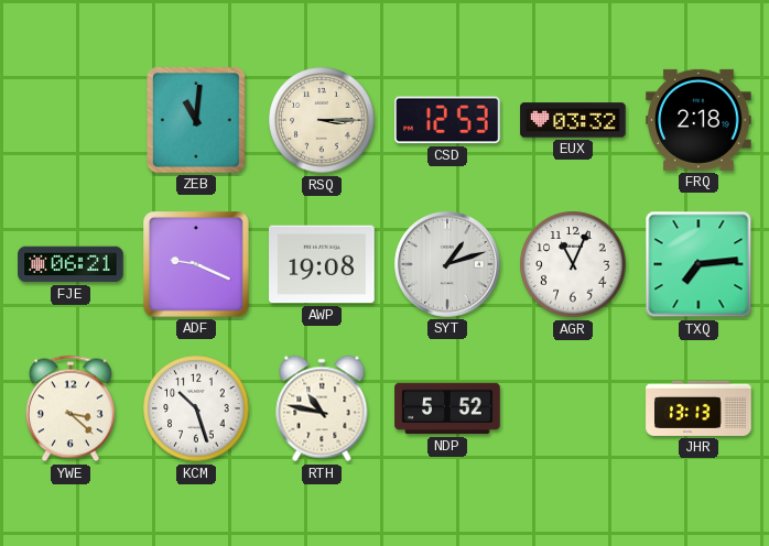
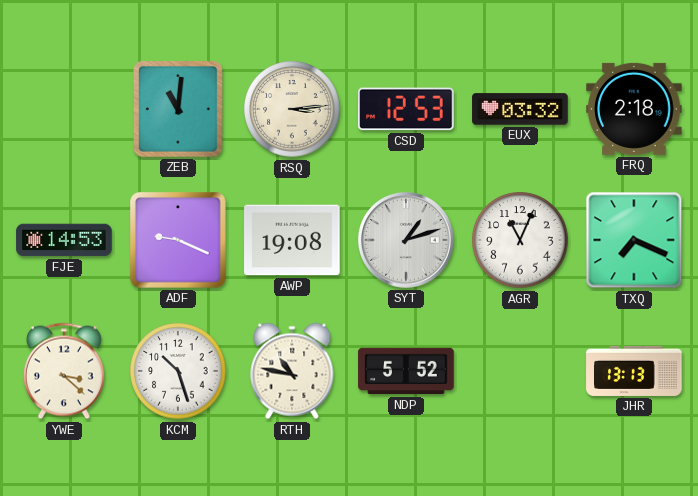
RSQ: 3:15 -> 3:14
FJE: 06:21 -> 14:53
TXQ: 7:14 -> 7:19
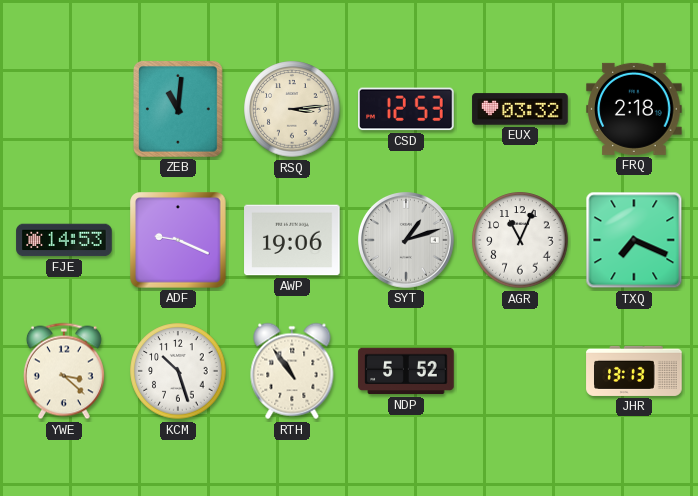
AWP: 19:08 -> 19:06
RTH: 10:47 -> 10:54
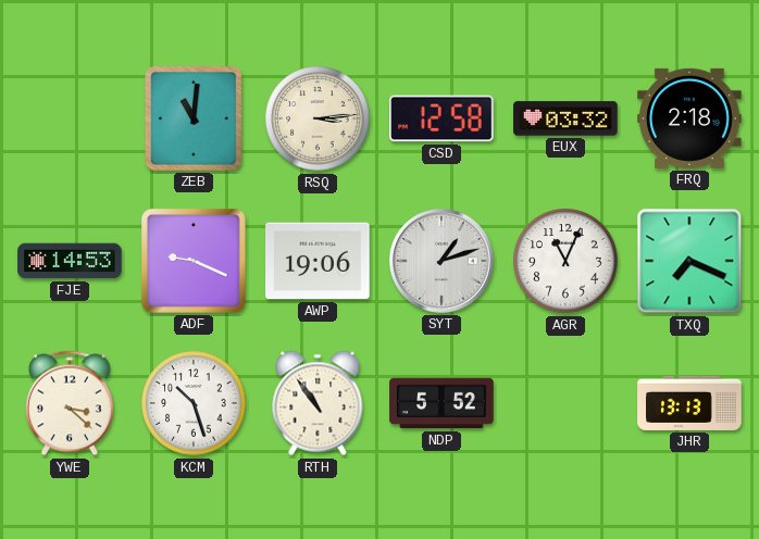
CSD: 12:53 -> 12:58
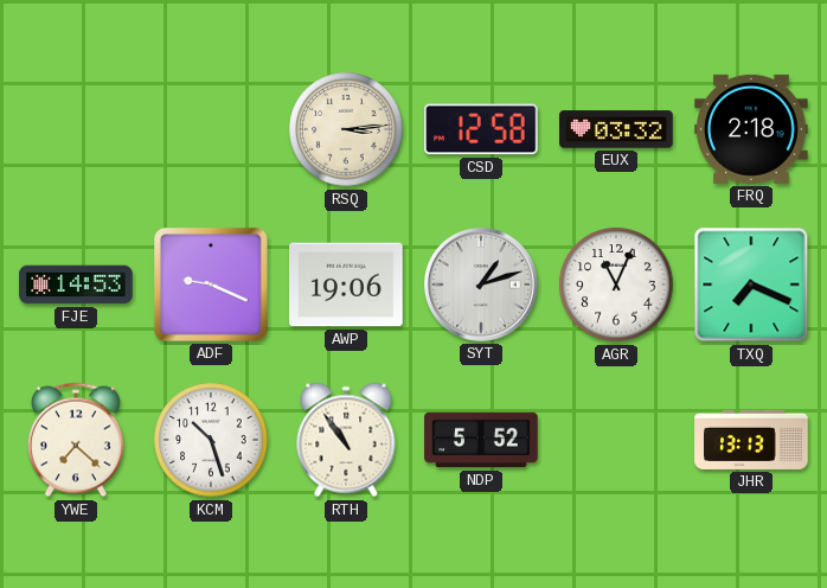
ZEB: 11:01 -> none
YWE: 3:22 -> 7:22
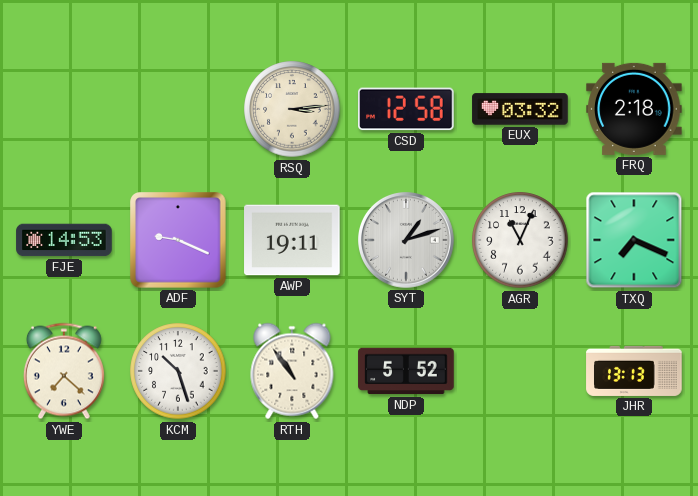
AWP: 19:06 -> 19:11
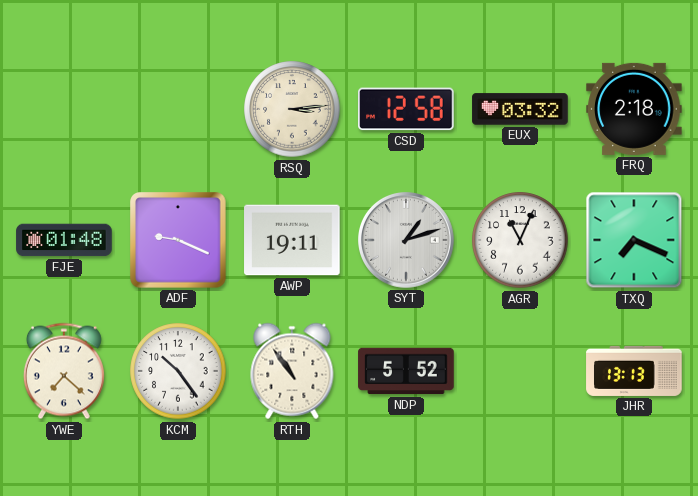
FJE: 14:53 -> 01:48
KCM: 10:27 -> 10:24
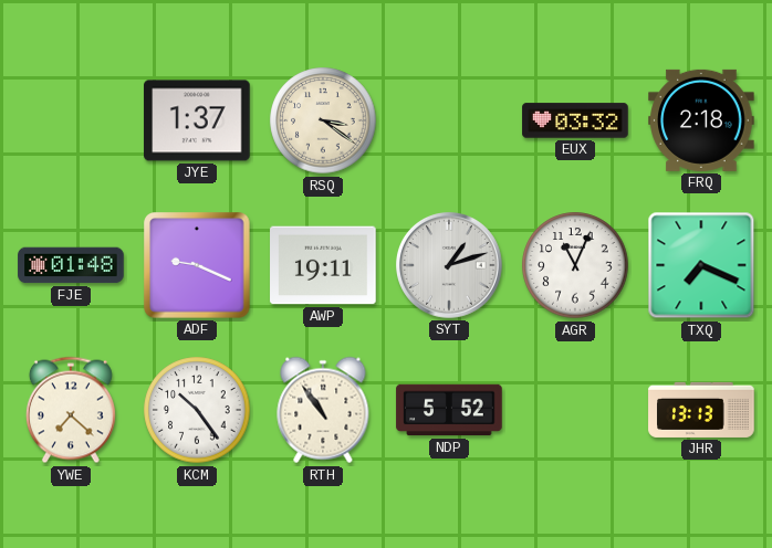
JYE: none -> 1:37
RSQ: 3:14 -> 3:21
CSD: 12:58 -> none
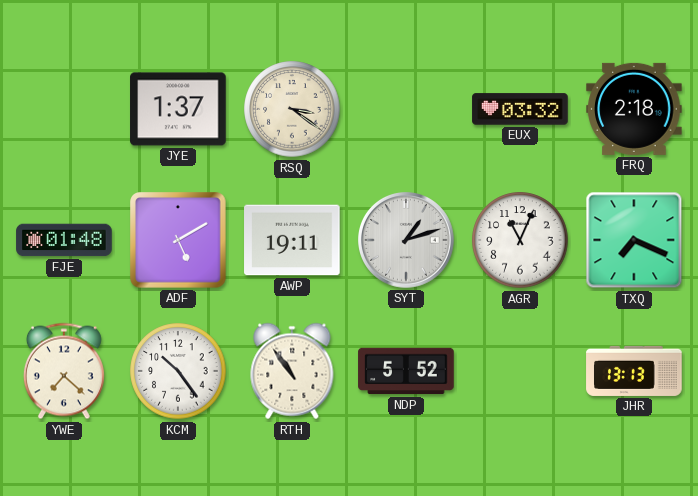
ADF: 9:19 -> 5:10
